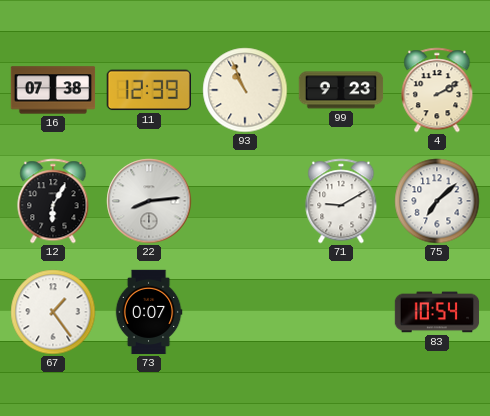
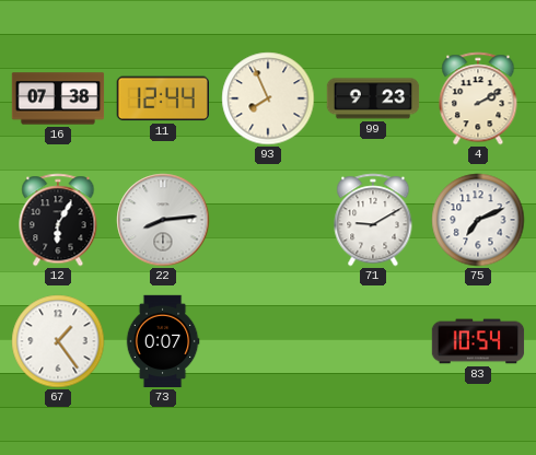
11: 12:39 -> 12:44
93: 10:56 -> 7:56
75: 7:08 -> 7:11
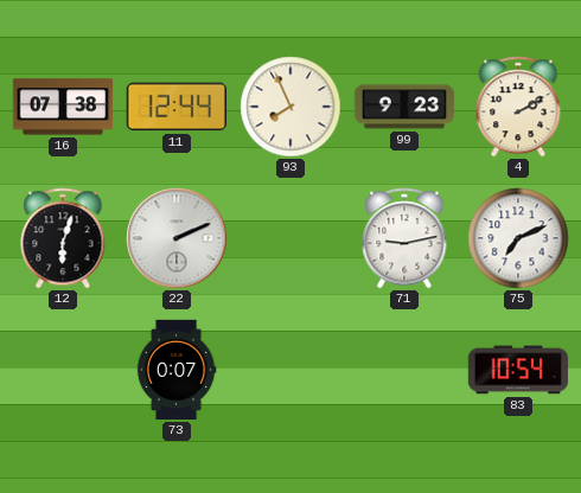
12: 6:05 -> 6:03
22: 8:14 -> 2:11
71: 9:10 -> 9:13
67: 1:24 -> none
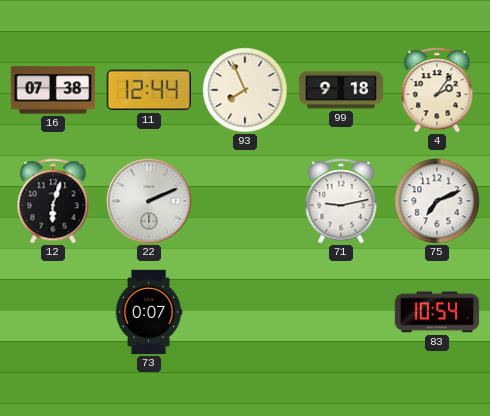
99: 9:23 -> 9:18
4: 2:10 -> 2:06
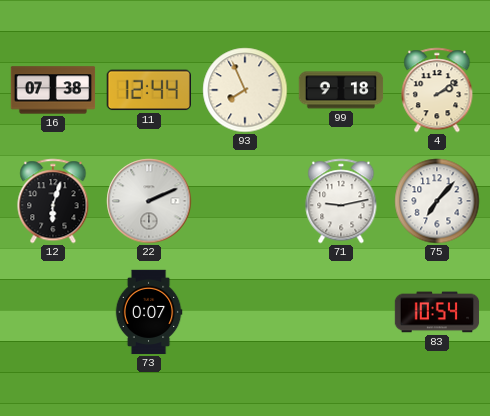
4: 2:06 -> 2:09
75: 7:11 -> 7:07
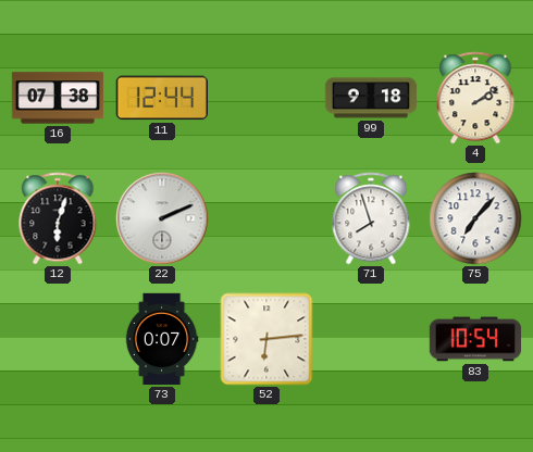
93: 7:56 -> none
71: 9:13 -> 7:57
52: none -> 6:14
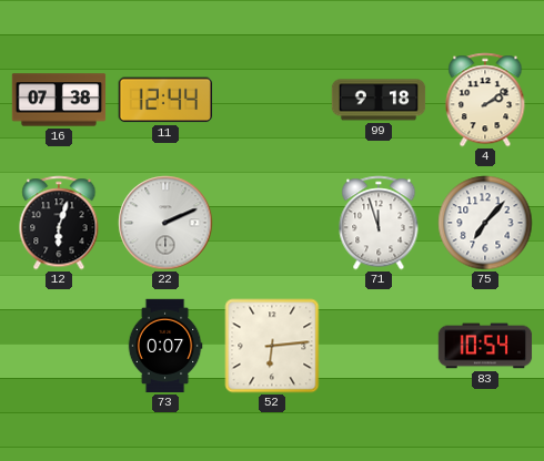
71: 7:57 -> 11:57
